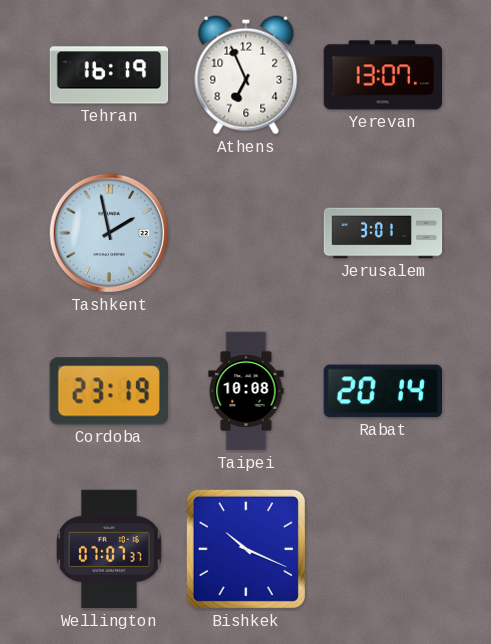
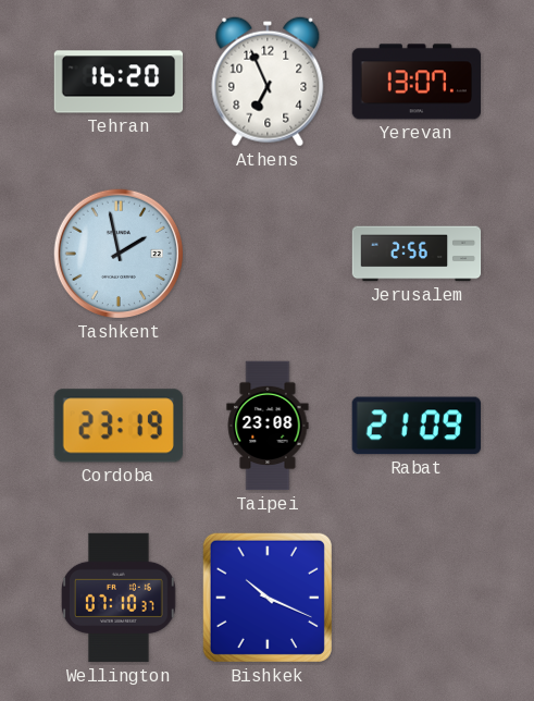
Tehran: 16:19 -> 16:20
Jerusalem: 3:01 -> 2:56
Taipei: 10:08 -> 23:08
Rabat: 20:14 -> 21:09
Wellington: 07:07 -> 07:10
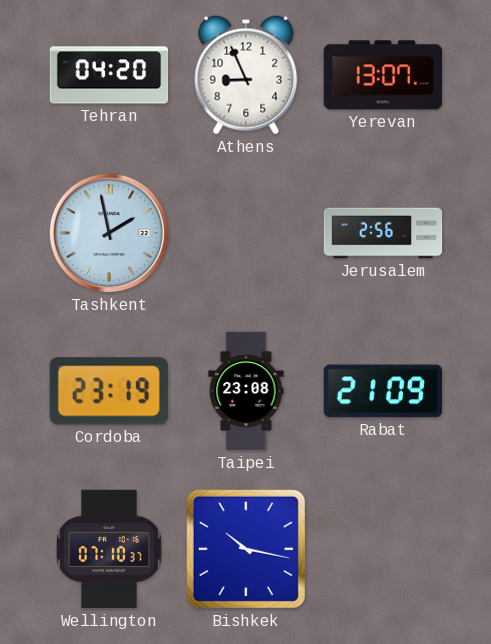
Tehran: 16:20 -> 04:20
Athens: 6:56 -> 8:56
Bishkek: 10:19 -> 10:17
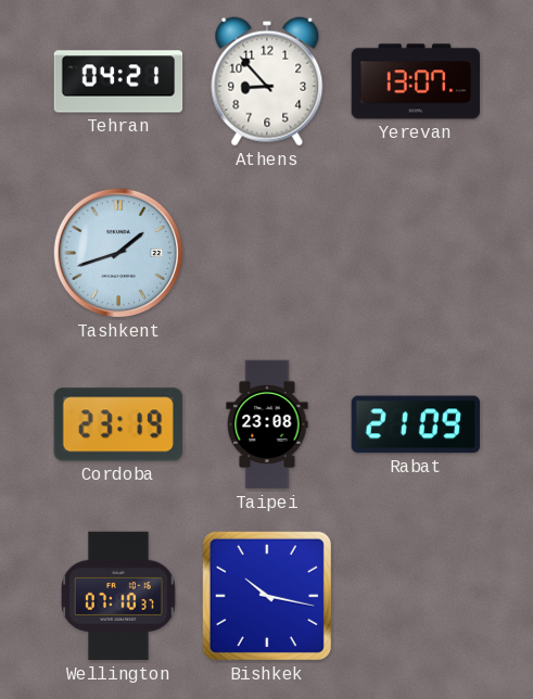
Tehran: 04:20 -> 04:21
Athens: 8:56 -> 8:53
Tashkent: 1:58 -> 1:42
Jerusalem: 2:56 -> none
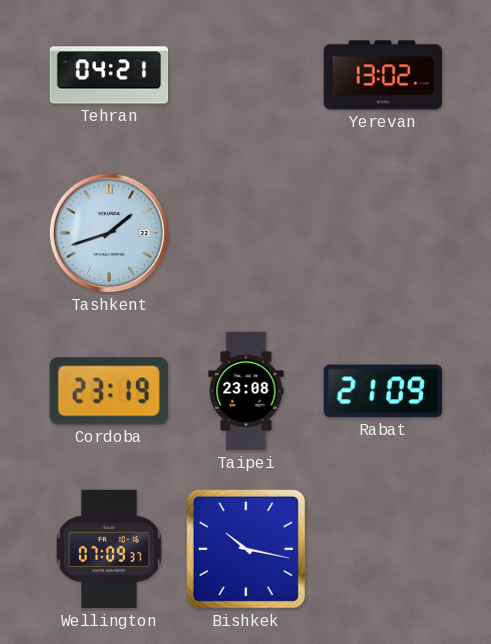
Athens: 8:53 -> none
Yerevan: 13:07 -> 13:02
Wellington: 07:10 -> 07:09
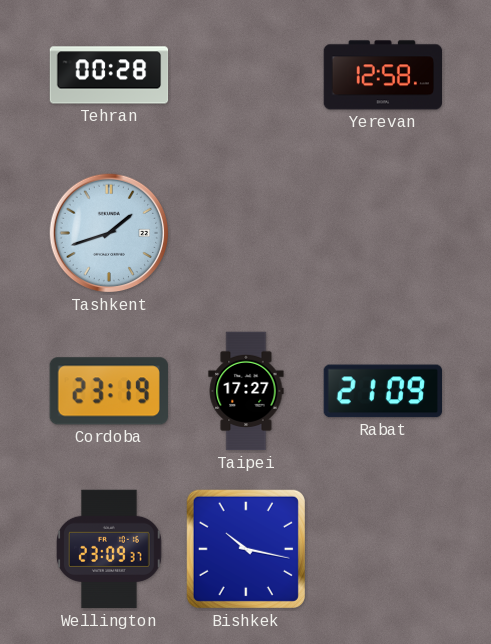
Tehran: 04:21 -> 00:28
Yerevan: 13:02 -> 12:58
Taipei: 23:08 -> 17:27
Wellington: 07:09 -> 23:09
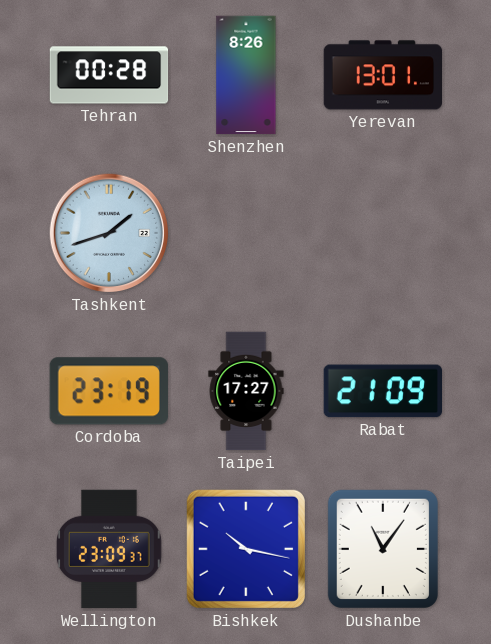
Shenzhen: none -> 8:26
Yerevan: 12:58 -> 13:01
Dushanbe: none -> 11:06
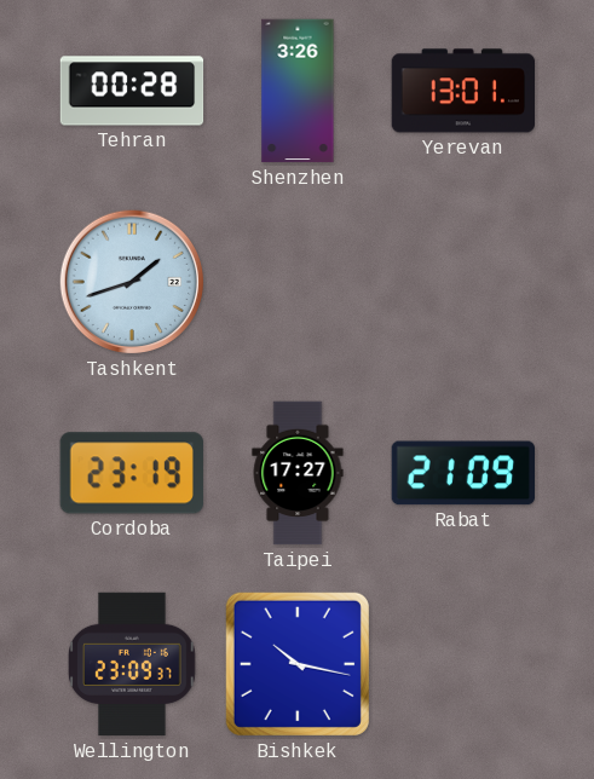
Shenzhen: 8:26 -> 3:26
Dushanbe: 11:06 -> none
